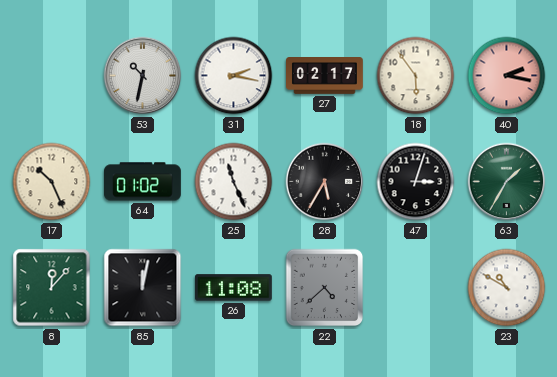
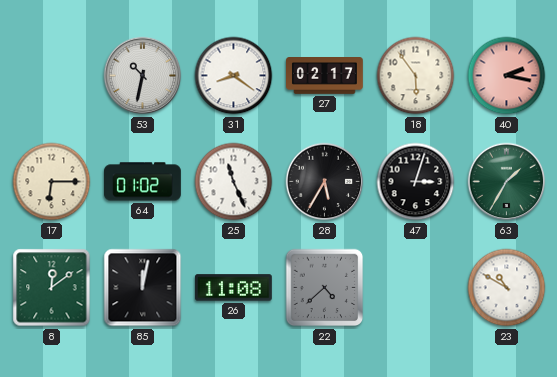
31: 2:17 -> 8:21
17: 10:26 -> 6:15
8: 12:07 -> 12:09
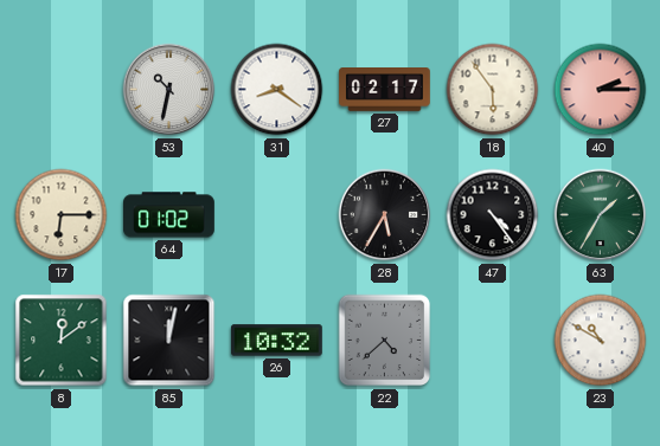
40: 2:17 -> 2:15
25: 11:26 -> none
47: 3:03 -> 4:24
26: 11:08 -> 10:32
